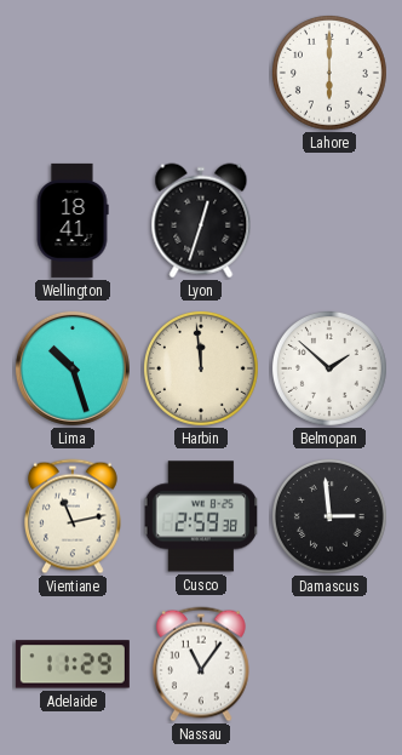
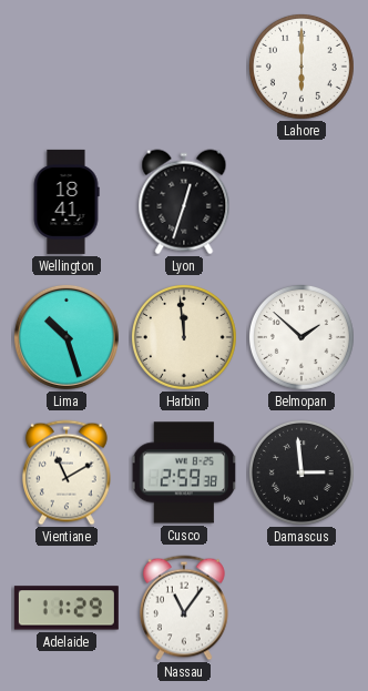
Vientiane: 11:13 -> 11:10
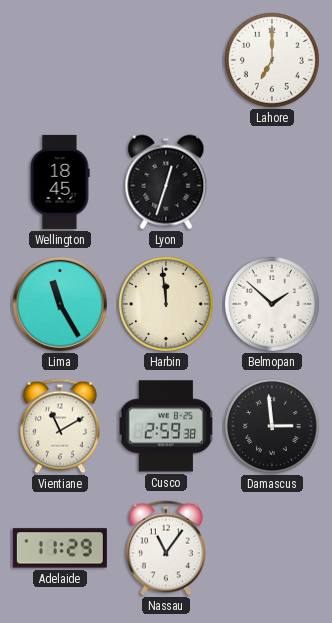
Lahore: 6:00 -> 7:00
Wellington: 18:41 -> 18:45
Lima: 10:27 -> 11:25
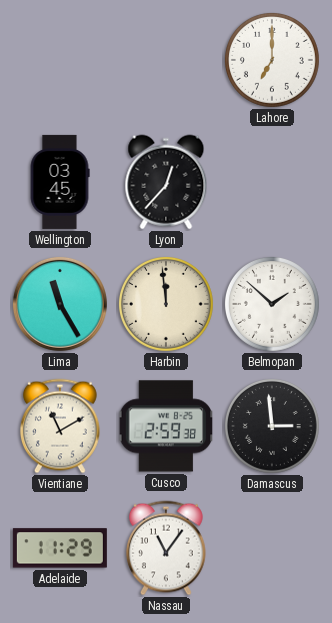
Wellington: 18:45 -> 03:45
Lyon: 12:33 -> 12:37
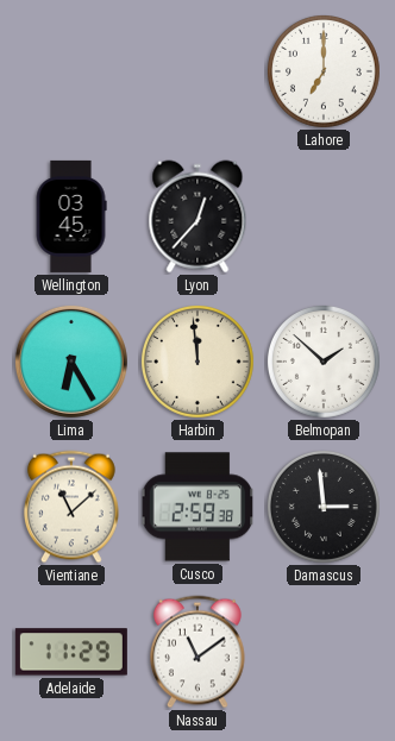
Lima: 11:25 -> 6:25
Vientiane: 11:10 -> 11:08
Nassau: 11:06 -> 11:09
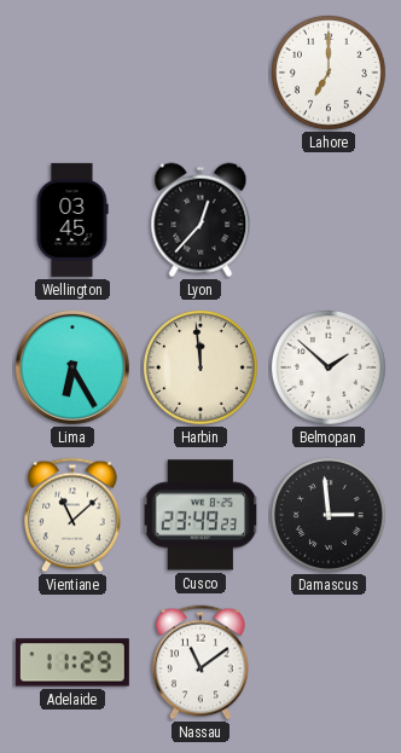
Cusco: 2:59 -> 23:49
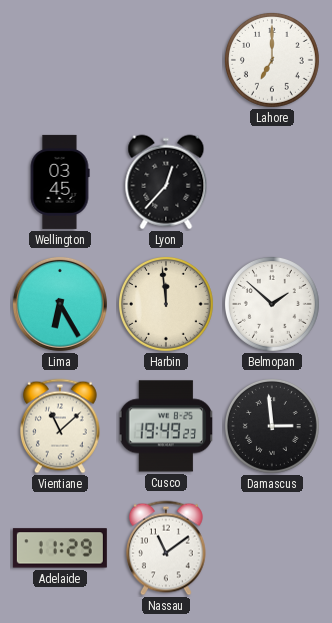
Cusco: 23:49 -> 19:49
